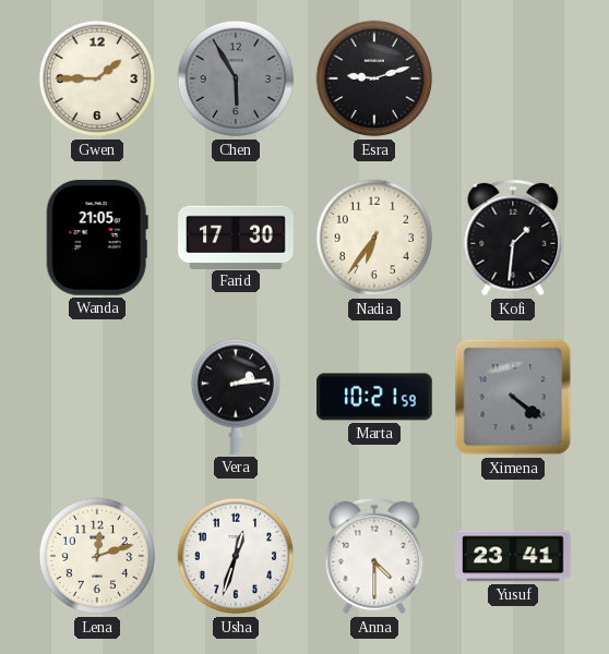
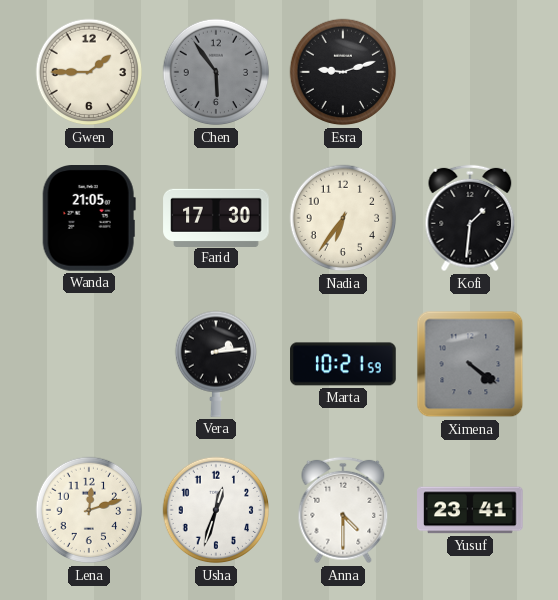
Chen: 5:55 -> 5:54
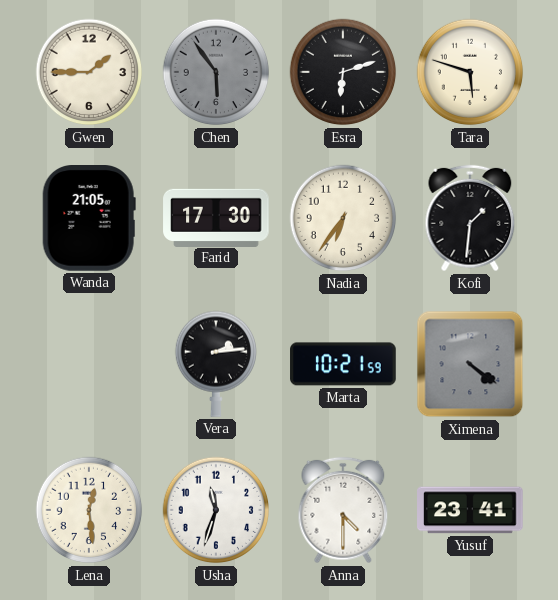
Esra: 9:12 -> 6:12
Tara: none -> 5:48
Lena: 12:12 -> 12:29
Usha: 12:33 -> 11:33
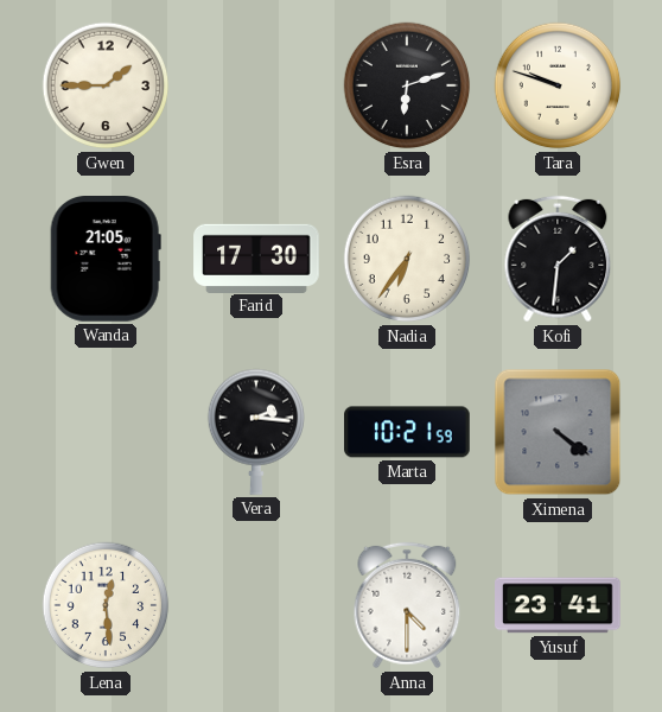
Chen: 5:54 -> none
Tara: 5:48 -> 9:48
Vera: 2:14 -> 2:16
Usha: 11:33 -> none
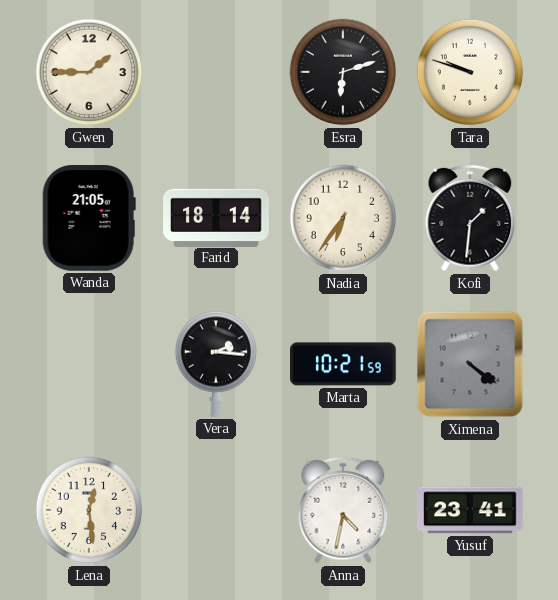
Farid: 17:30 -> 18:14
Anna: 4:30 -> 4:32
